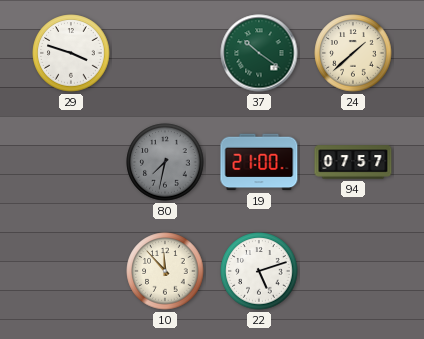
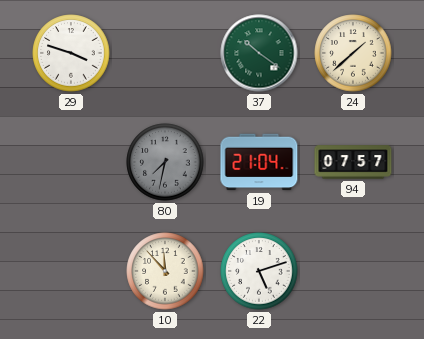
19: 21:00 -> 21:04
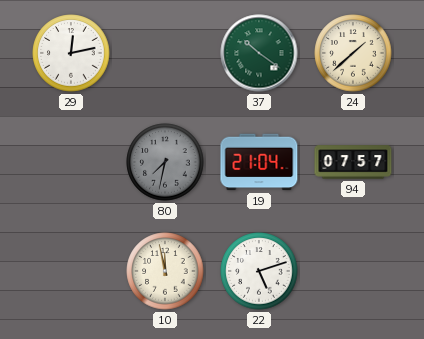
29: 3:48 -> 12:13
10: 11:53 -> 11:58
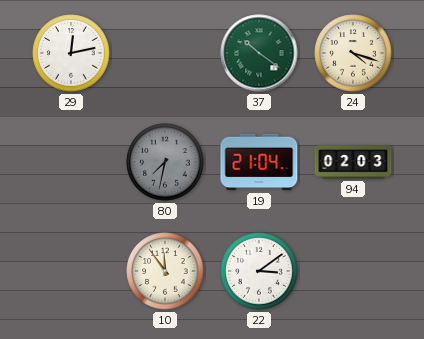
24: 1:38 -> 4:18
94: 07:57 -> 02:03
10: 11:58 -> 11:54
22: 5:12 -> 3:09
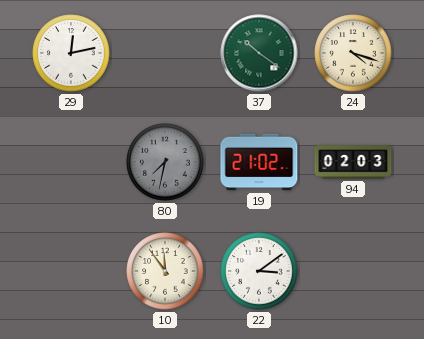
19: 21:04 -> 21:02
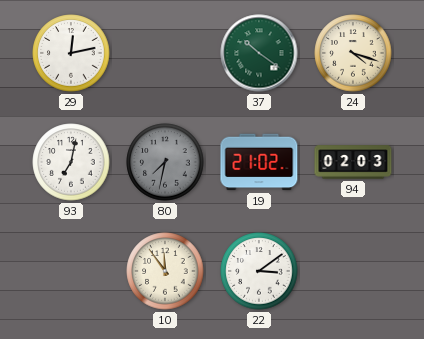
93: none -> 7:02
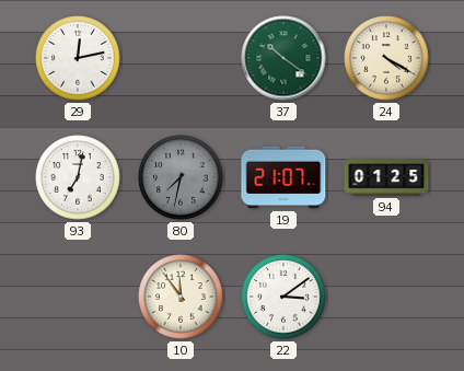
24: 4:18 -> 4:20
19: 21:02 -> 21:07
94: 02:03 -> 01:25
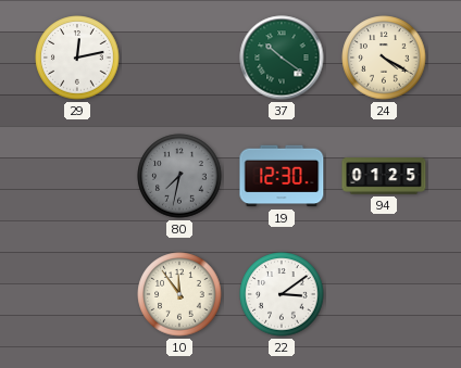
93: 7:02 -> none
19: 21:07 -> 12:30
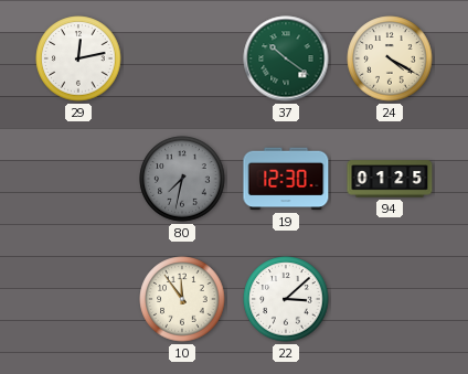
22: 3:09 -> 3:08
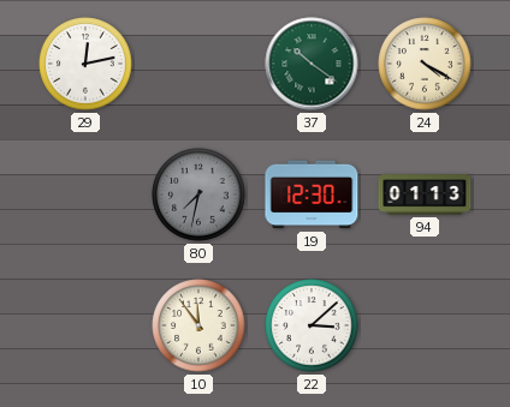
94: 01:25 -> 01:13
